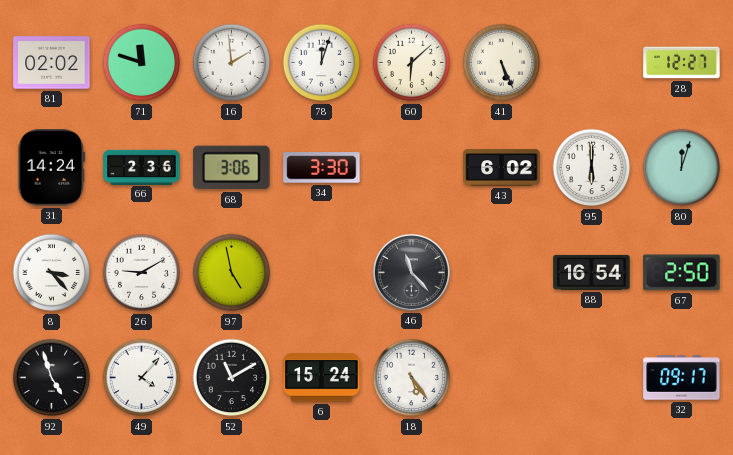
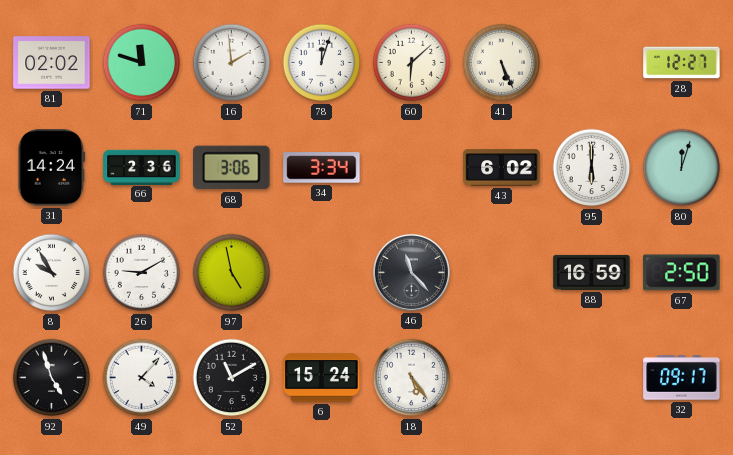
34: 3:30 -> 3:34
8: 3:23 -> 9:55
88: 16:54 -> 16:59
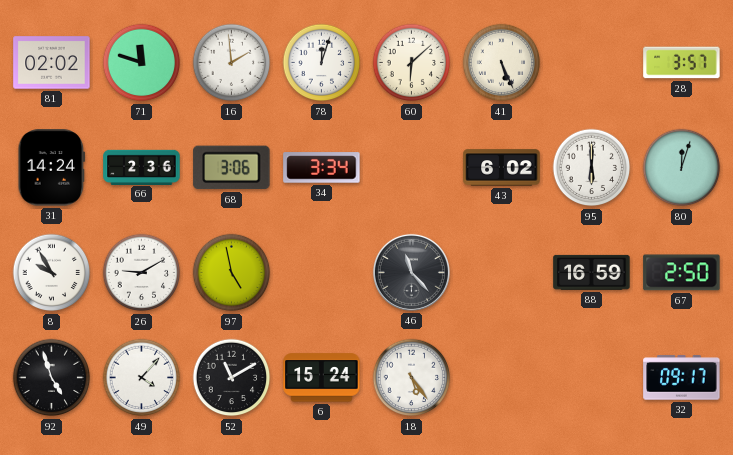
28: 12:27 -> 3:57
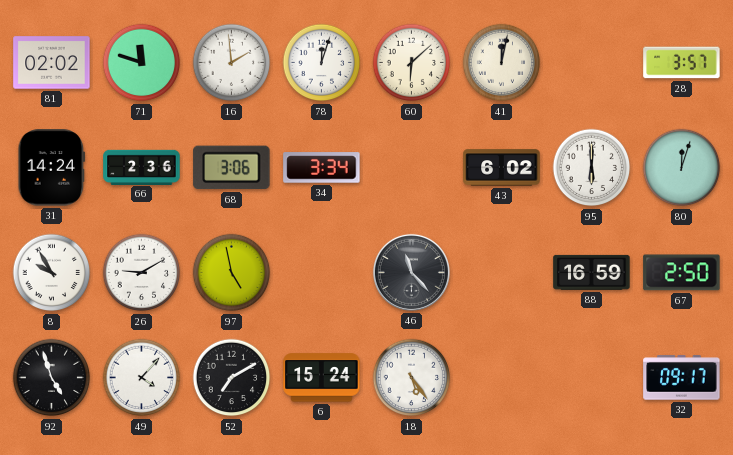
41: 5:26 -> 12:02
52: 11:10 -> 7:10
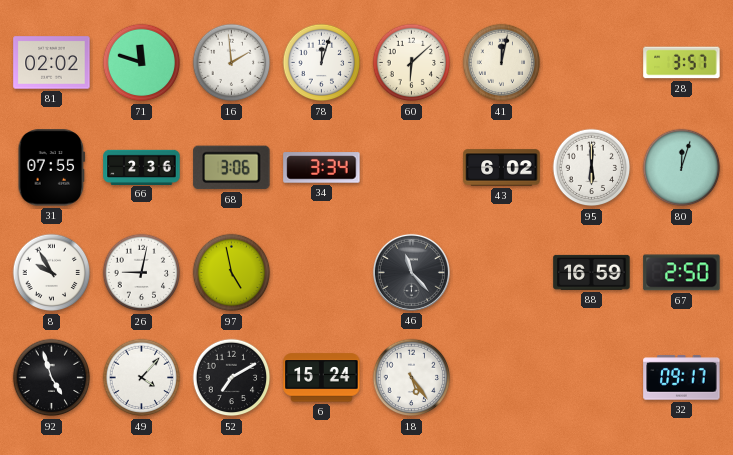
31: 14:24 -> 07:55
26: 9:10 -> 9:02
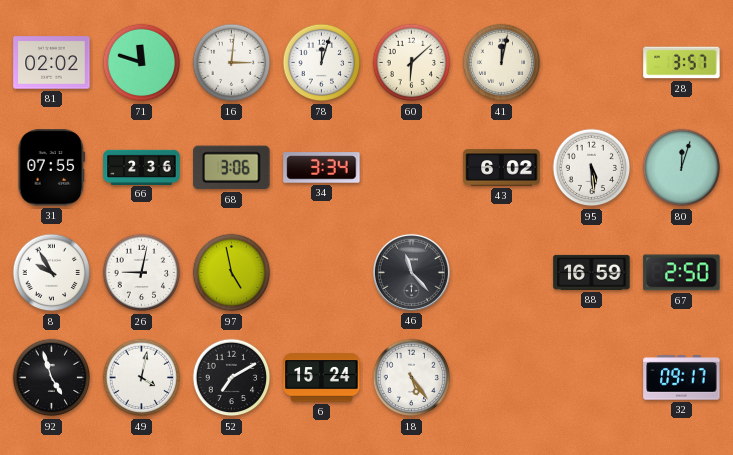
16: 1:59 -> 3:01
95: 6:00 -> 5:29
49: 4:07 -> 4:02
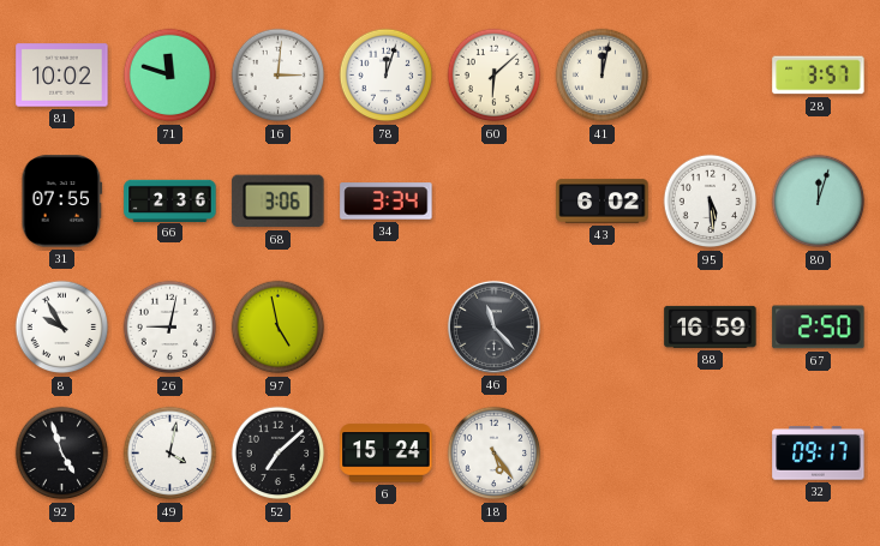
81: 02:02 -> 10:02
52: 7:10 -> 7:08
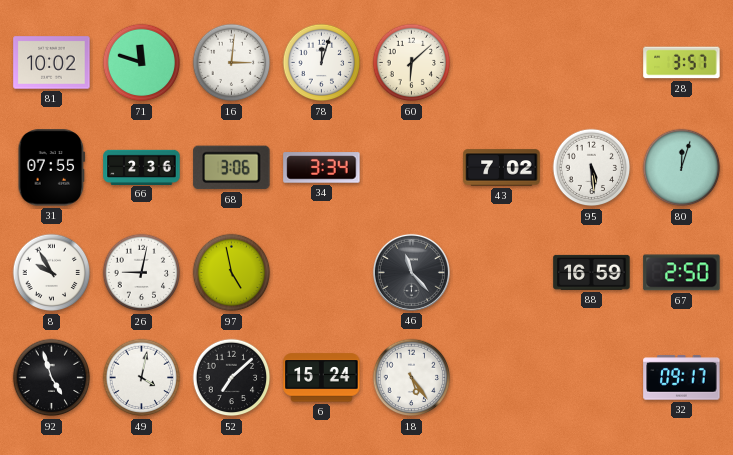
41: 12:02 -> none
43: 6:02 -> 7:02
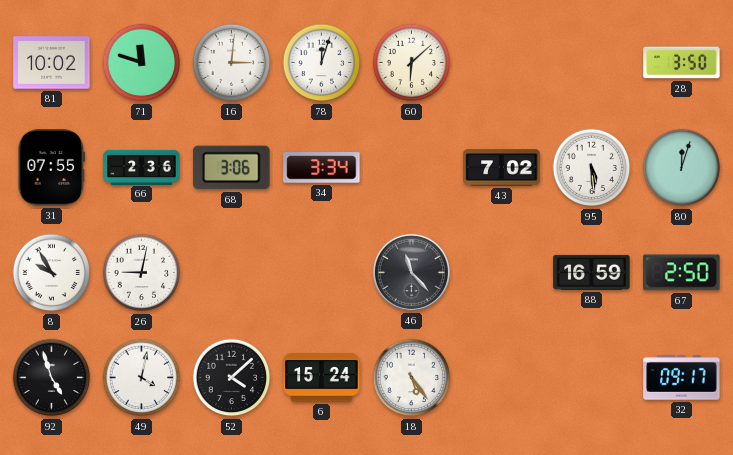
28: 3:57 -> 3:50
97: 4:58 -> none
52: 7:08 -> 4:08
